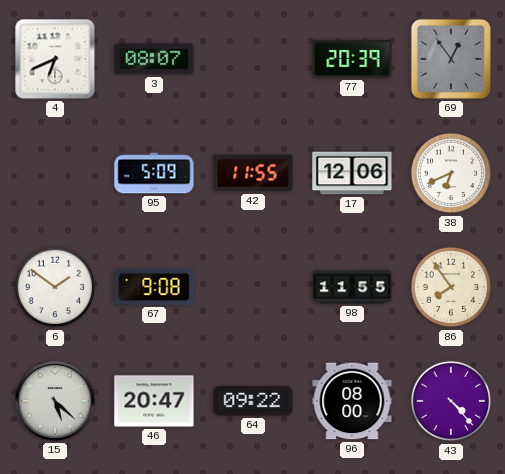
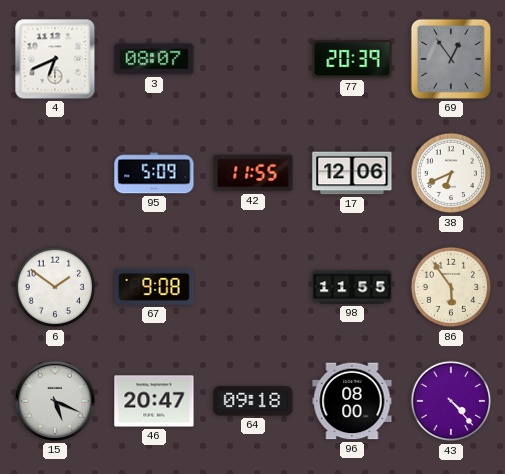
86: 7:54 -> 5:54
15: 5:22 -> 5:19
64: 09:22 -> 09:18
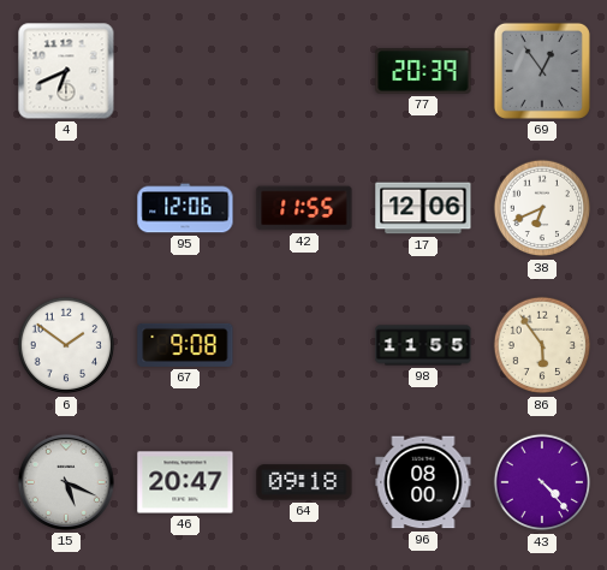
3: 08:07 -> none
95: 5:09 -> 12:06
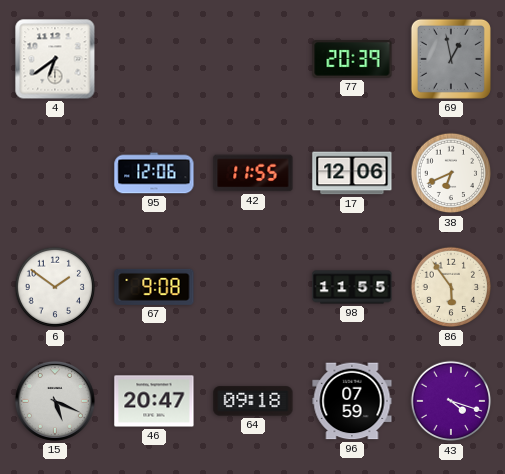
4: 6:41 -> 6:39
69: 12:54 -> 12:58
96: 08:00 -> 07:59
43: 4:23 -> 4:18
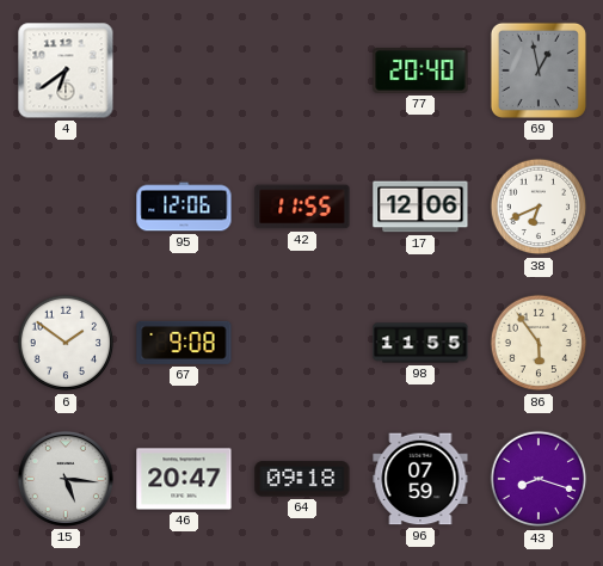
77: 20:39 -> 20:40
15: 5:19 -> 5:16
43: 4:18 -> 8:18
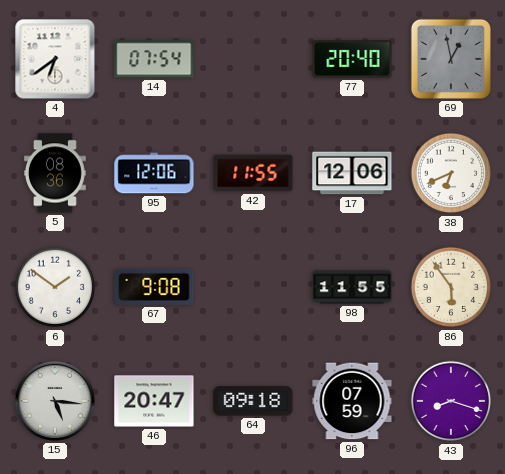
14: none -> 07:54
5: none -> 08:36
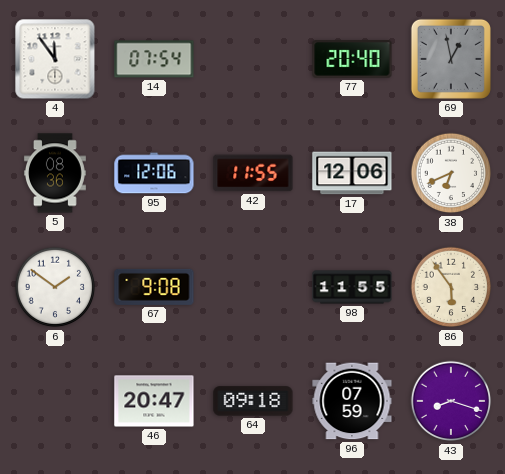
4: 6:39 -> 11:54
15: 5:16 -> none
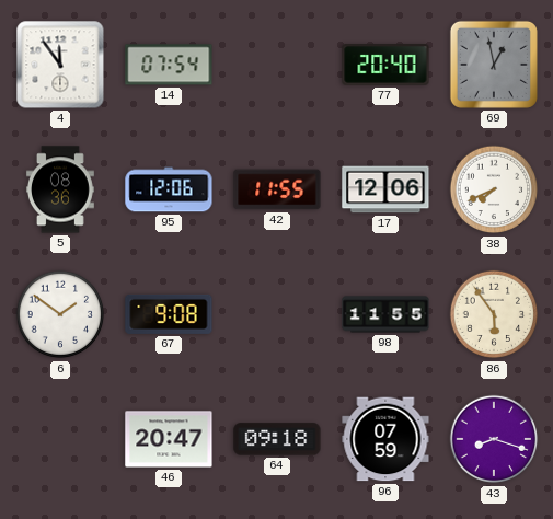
38: 6:41 -> 7:41
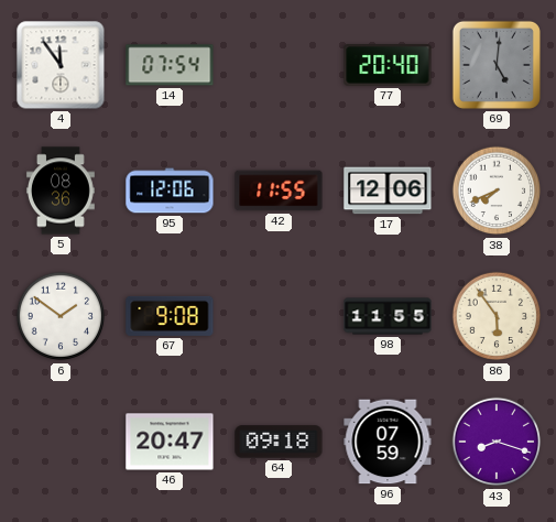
69: 12:58 -> 5:01
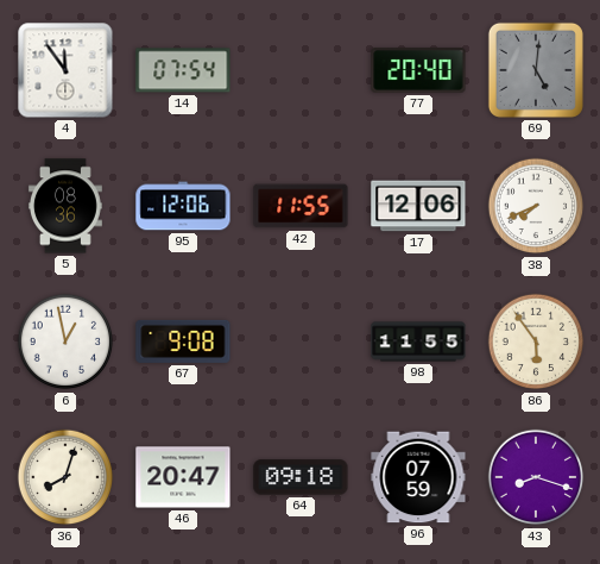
6: 1:51 -> 12:58
36: none -> 8:03
